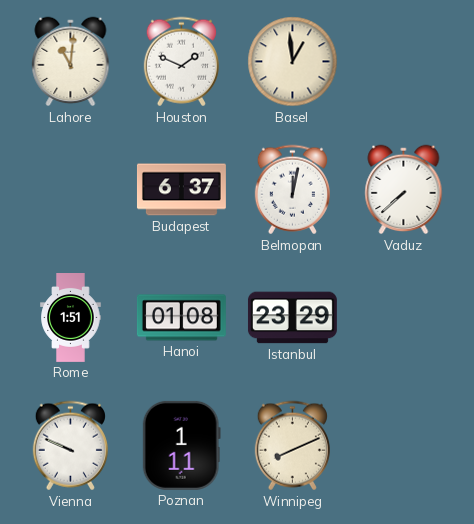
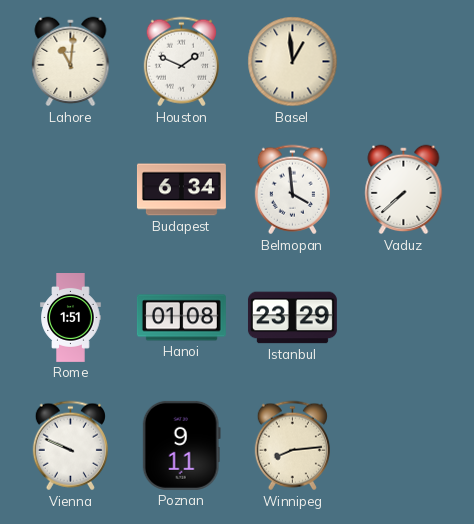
Budapest: 6:37 -> 6:34
Belmopan: 12:02 -> 3:59
Poznan: 1:11 -> 9:11
Winnipeg: 8:11 -> 8:14
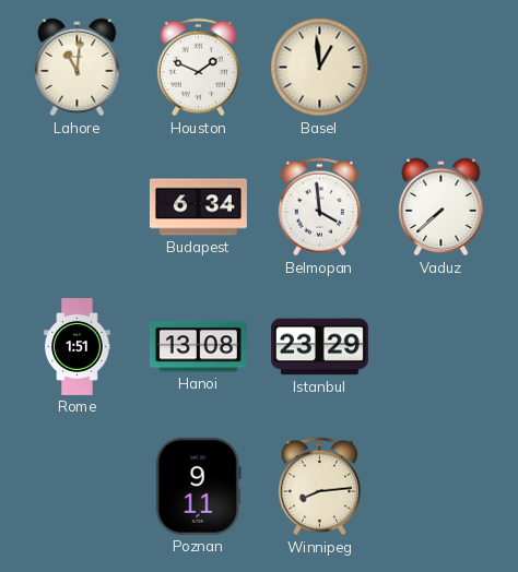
Hanoi: 01:08 -> 13:08
Vienna: 9:49 -> none
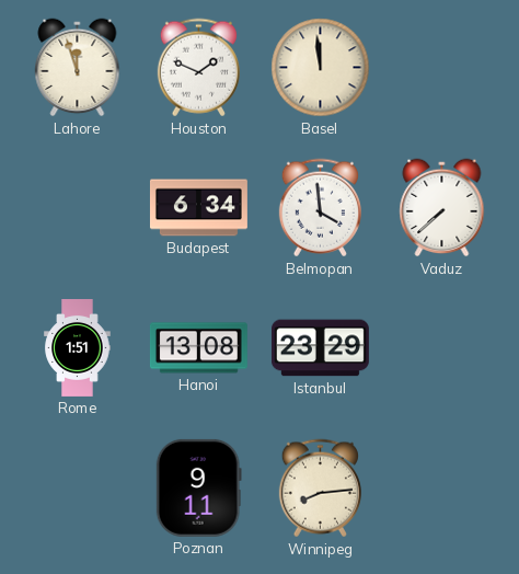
Lahore: 11:01 -> 11:57
Basel: 12:59 -> 11:59
